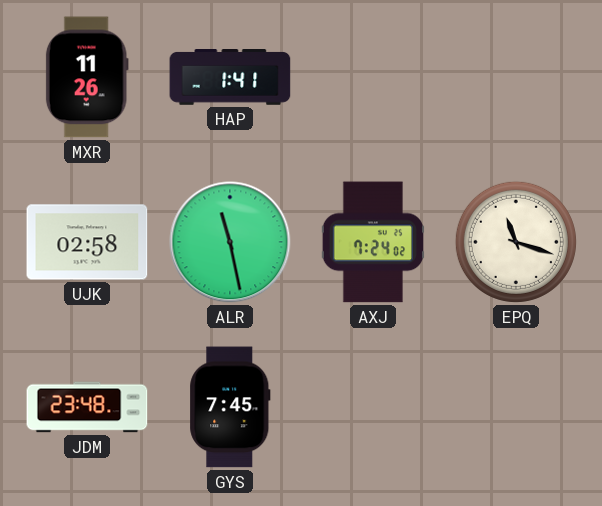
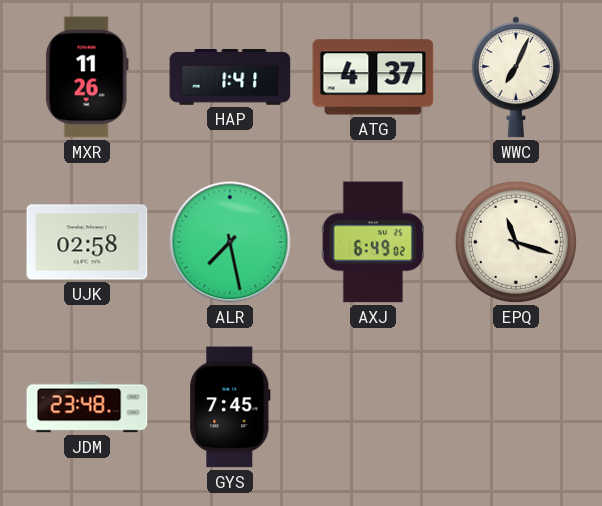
ATG: none -> 4:37
WWC: none -> 7:04
ALR: 11:28 -> 7:28
AXJ: 7:24 -> 6:49
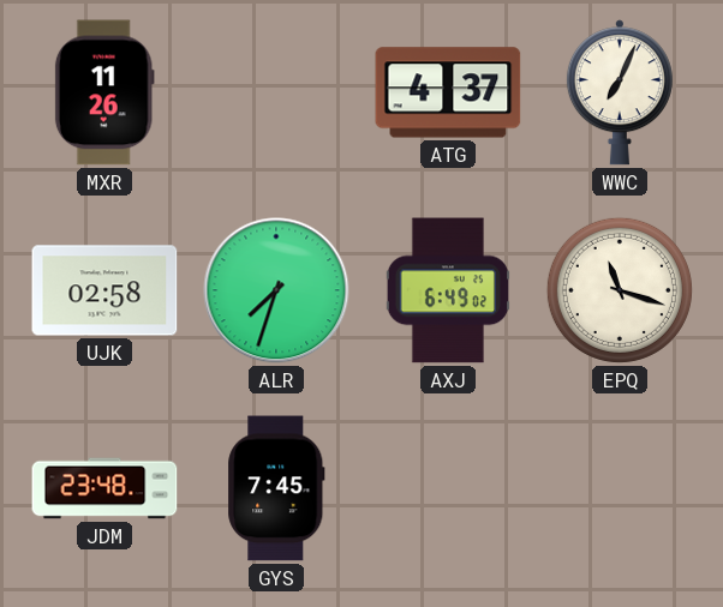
HAP: 1:41 -> none
ALR: 7:28 -> 7:33
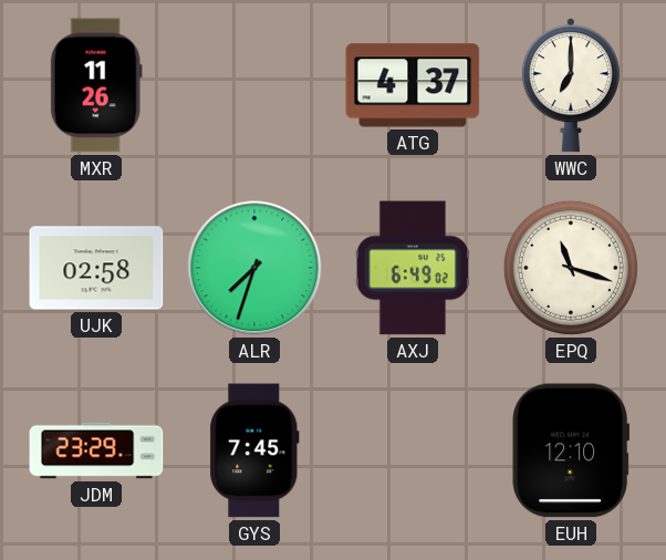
WWC: 7:04 -> 7:00
JDM: 23:48 -> 23:29
EUH: none -> 12:10
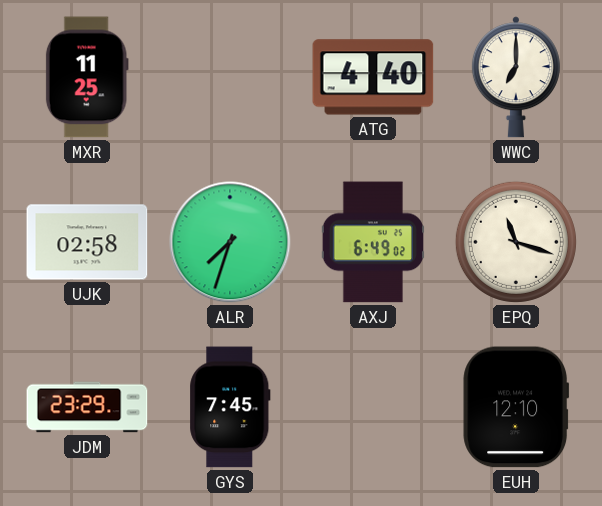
MXR: 11:26 -> 11:25
ATG: 4:37 -> 4:40
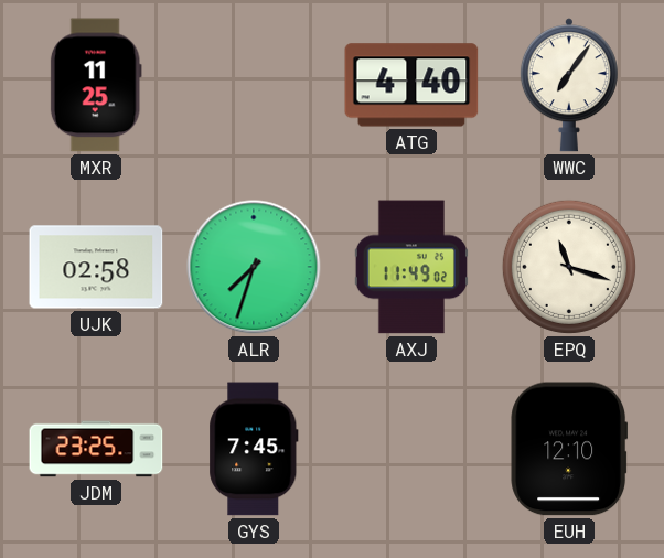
WWC: 7:00 -> 7:06
AXJ: 6:49 -> 11:49
JDM: 23:29 -> 23:25
